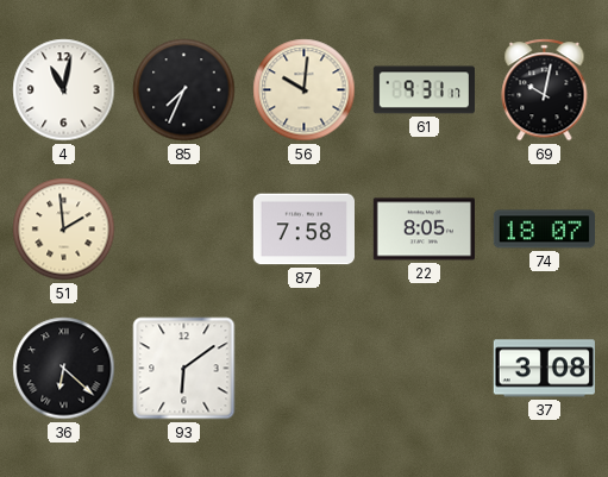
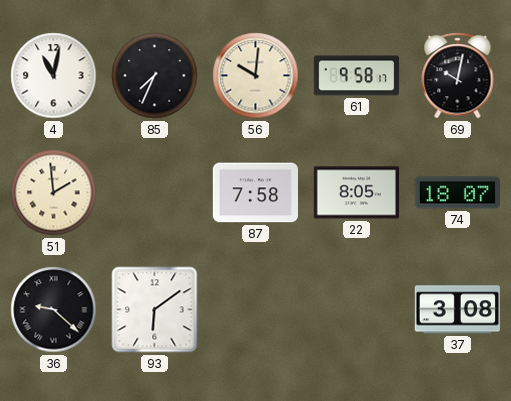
61: 9:31 -> 9:58
36: 6:22 -> 9:22
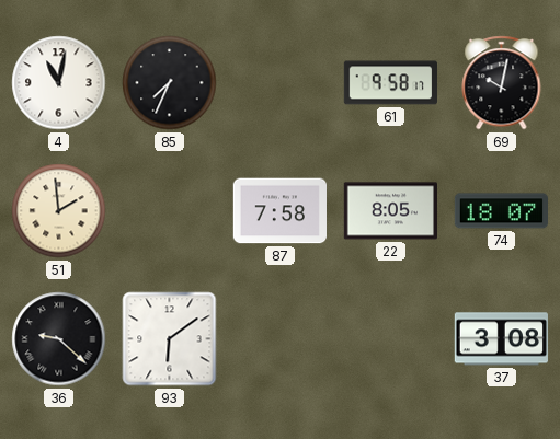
56: 10:01 -> none
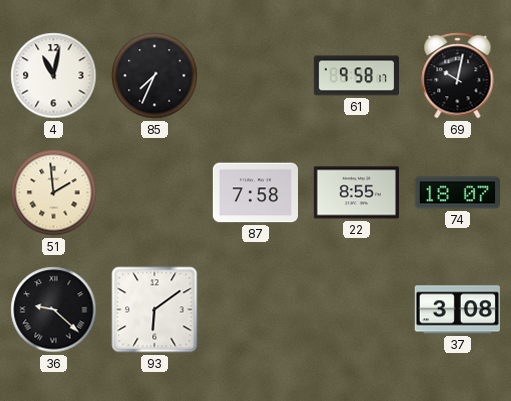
22: 8:05 -> 8:55
